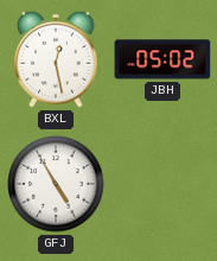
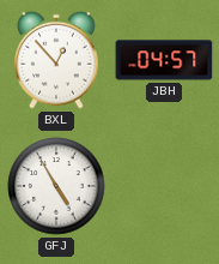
BXL: 12:28 -> 12:53
JBH: 05:02 -> 04:57
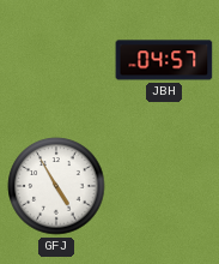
BXL: 12:53 -> none
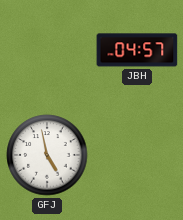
GFJ: 4:55 -> 4:58
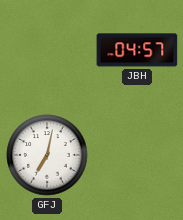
GFJ: 4:58 -> 7:02
